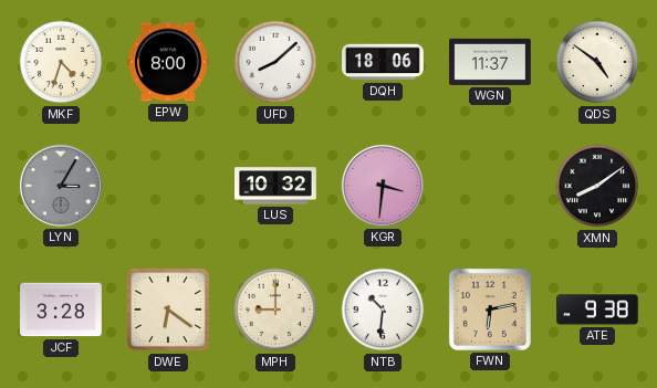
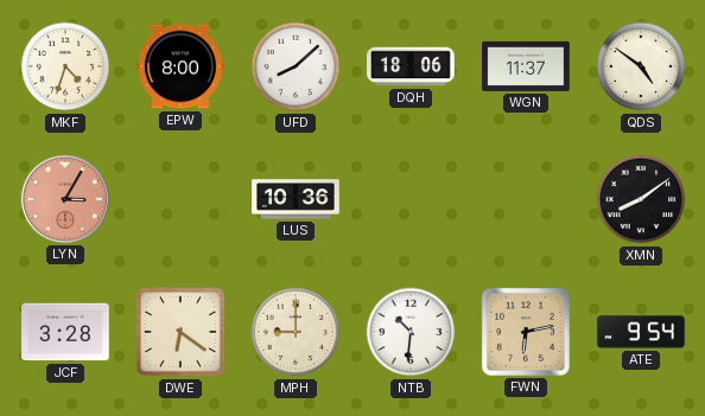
LYN dial: grey -> salmon
LUS: 10:32 -> 10:36
KGR: 3:31 -> none
ATE: 9:38 -> 9:54
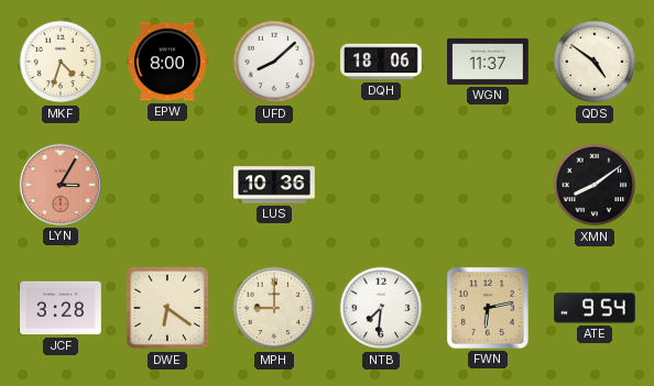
NTB: 10:31 -> 7:31
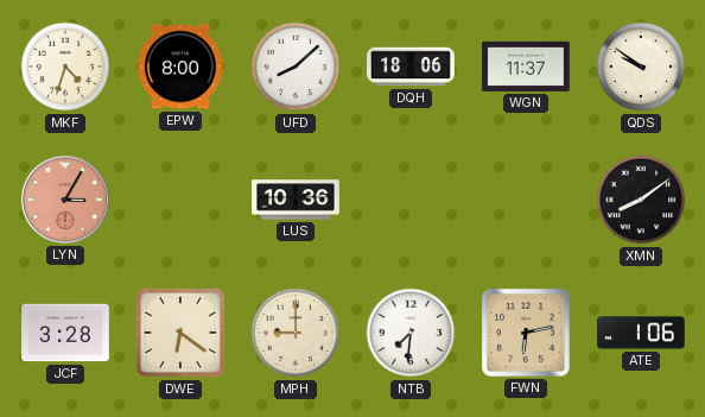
QDS: 4:51 -> 9:51
ATE: 9:54 -> 1:06
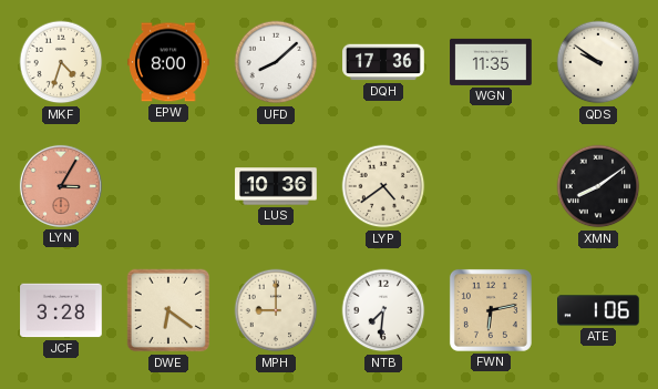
DQH: 18:06 -> 17:36
WGN: 11:37 -> 11:35
LYP: none -> 4:39
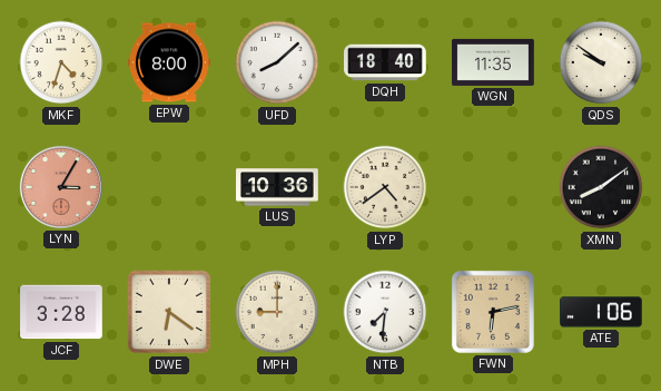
DQH: 17:36 -> 18:40
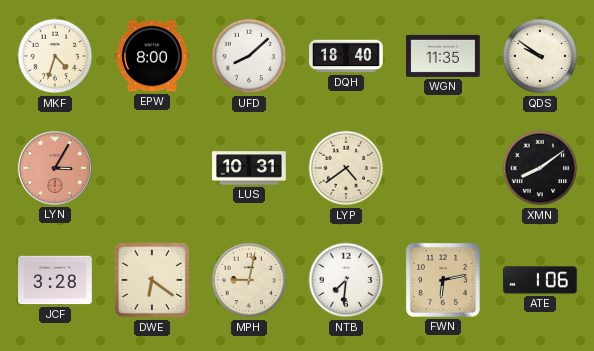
LUS: 10:36 -> 10:31
MPH: 9:00 -> 9:02
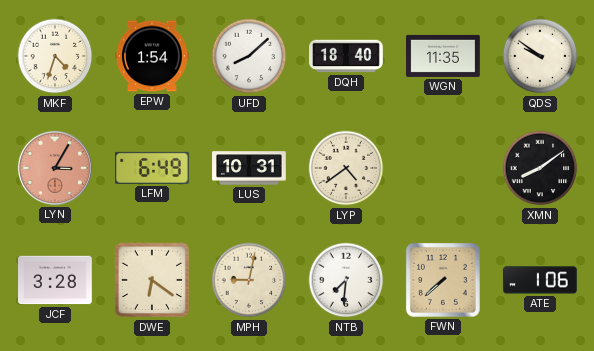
EPW: 8:00 -> 1:54
LFM: none -> 6:49
FWN: 6:13 -> 7:38
